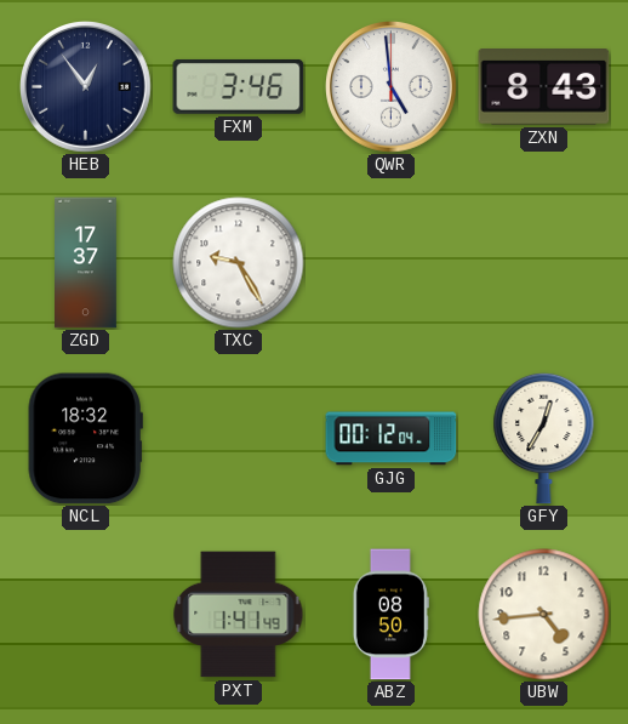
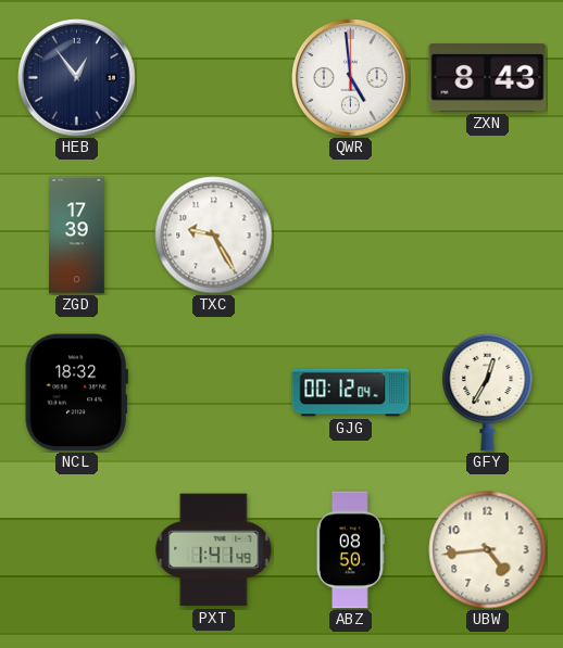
FXM: 3:46 -> none
ZGD: 17:37 -> 17:39
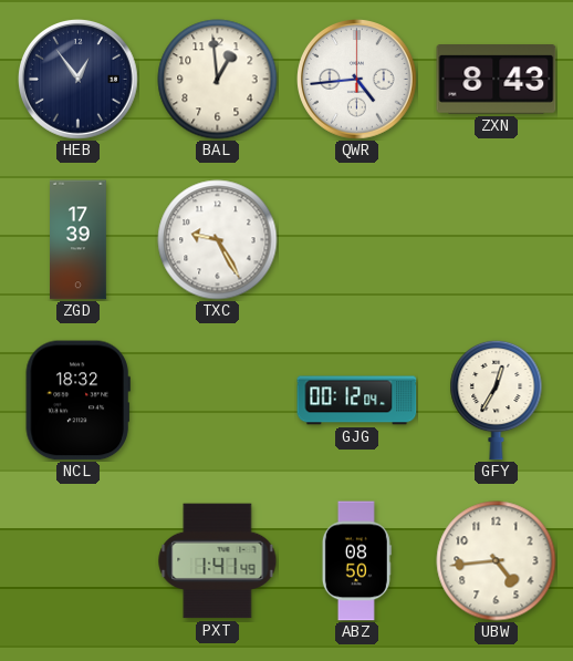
BAL: none -> 12:59
QWR: 4:59 -> 4:44
